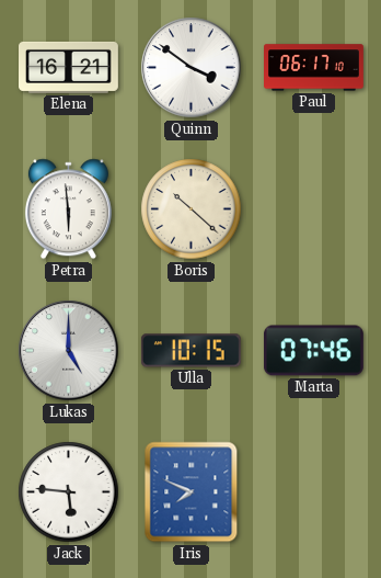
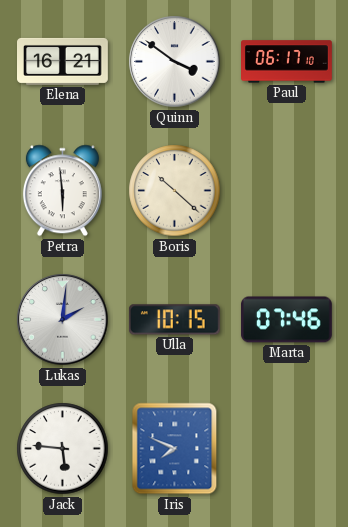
Lukas: 5:00 -> 2:01
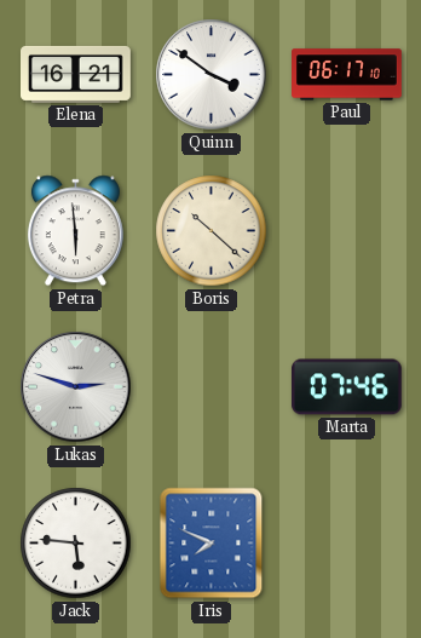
Lukas: 2:01 -> 2:48
Ulla: 10:15 -> none
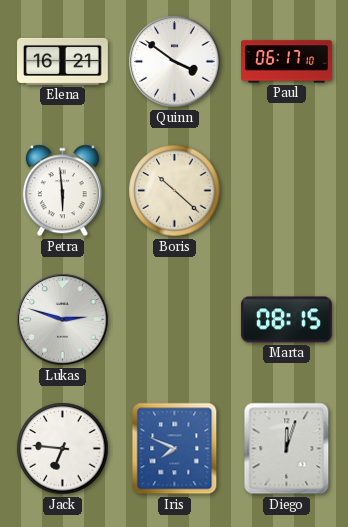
Marta: 07:46 -> 08:15
Jack: 5:46 -> 6:46
Diego: none -> 12:03
